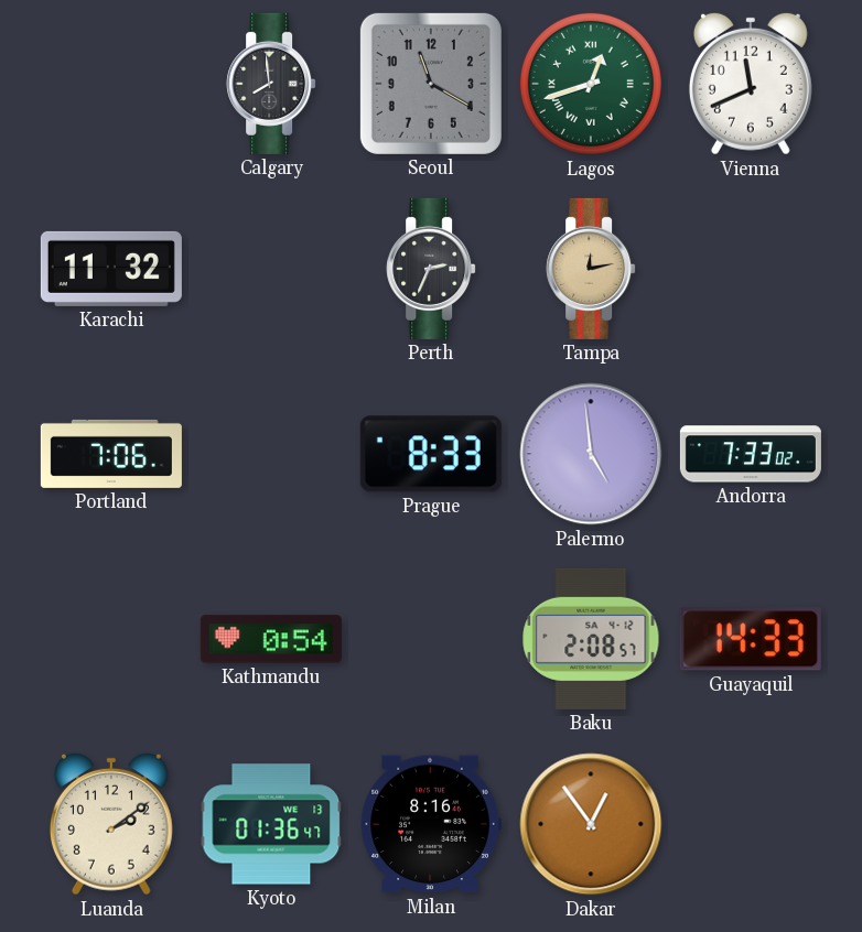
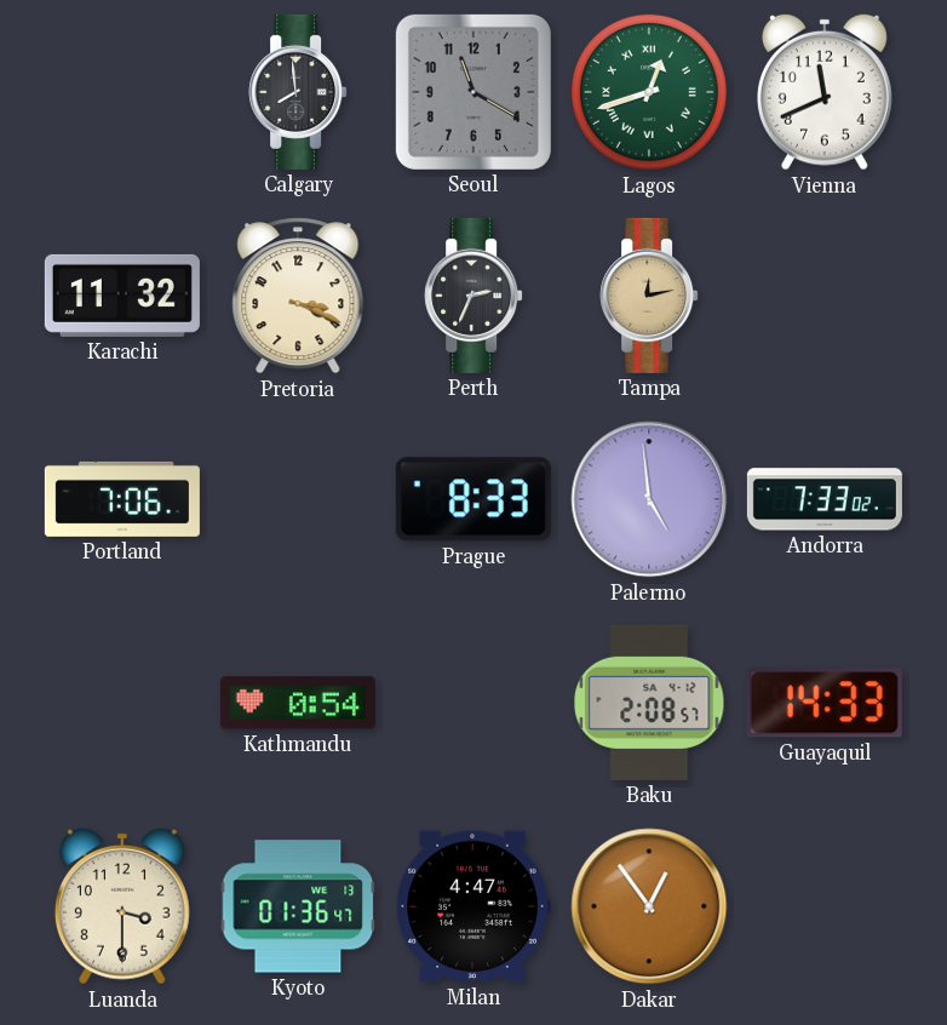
Pretoria: none -> 3:19
Luanda: 2:09 -> 3:30
Milan: 8:16 -> 4:47
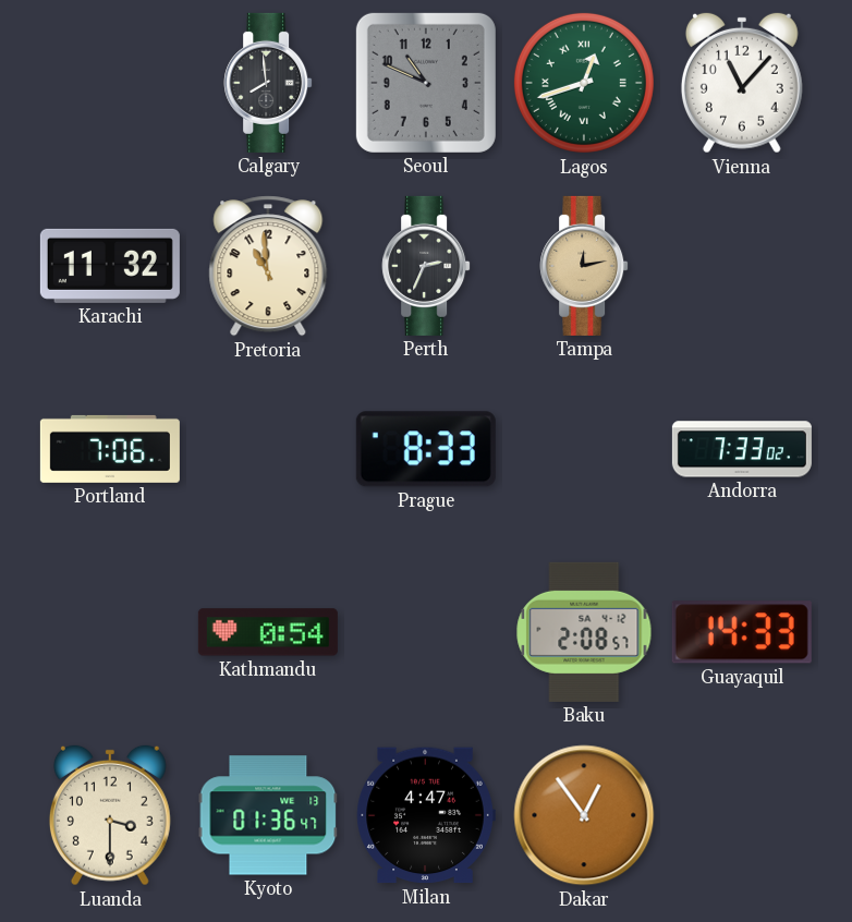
Seoul: 11:20 -> 10:49
Vienna: 11:41 -> 11:07
Pretoria: 3:19 -> 10:59
Palermo: 4:59 -> none
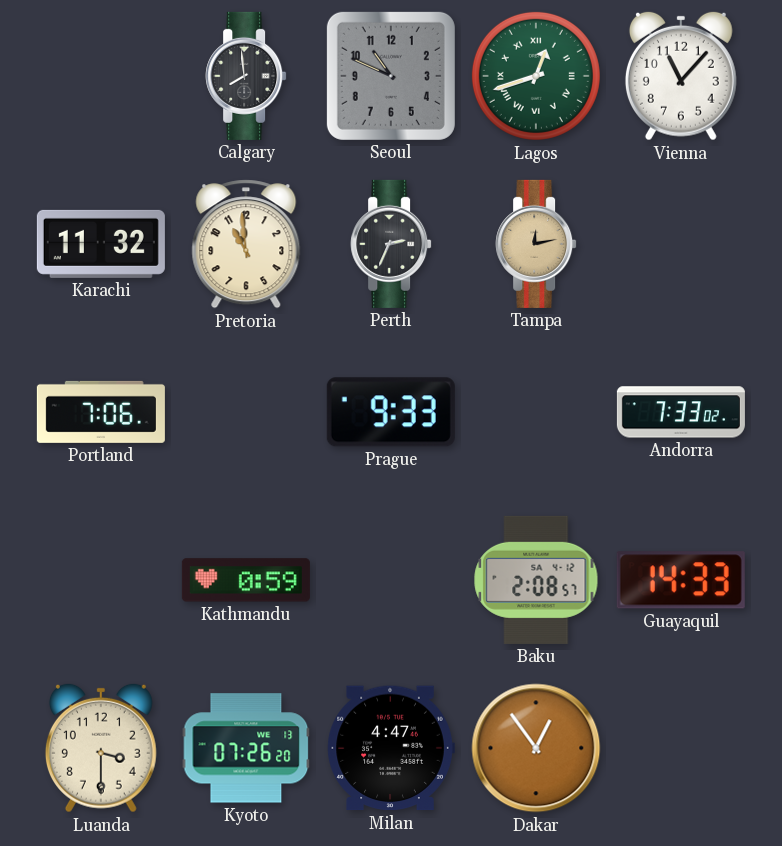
Prague: 8:33 -> 9:33
Kathmandu: 0:54 -> 0:59
Kyoto: 01:36 -> 07:26
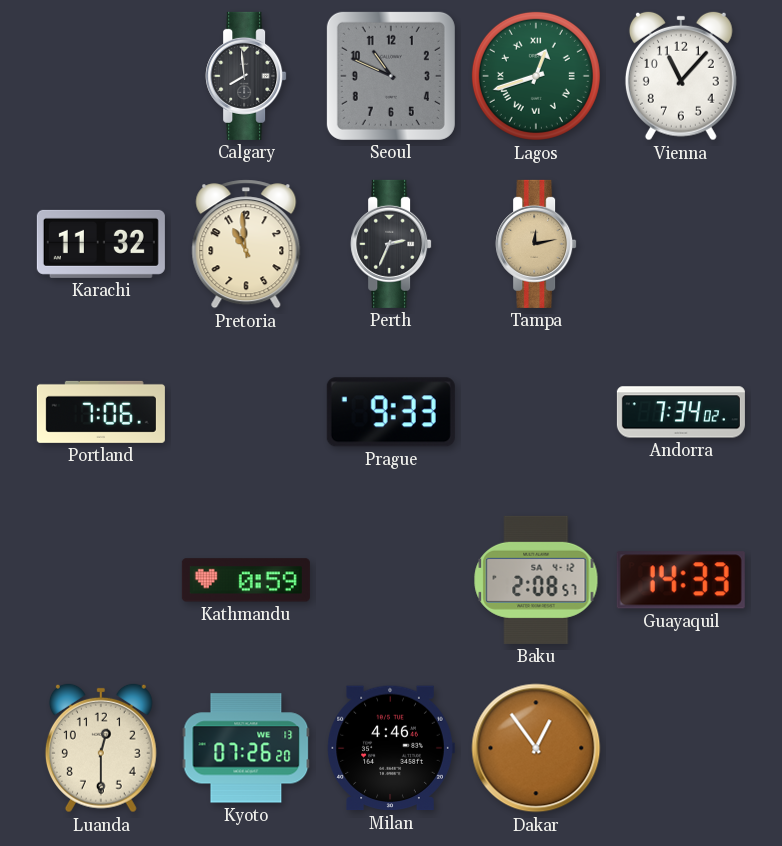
Andorra: 7:33 -> 7:34
Luanda: 3:30 -> 12:30
Milan: 4:47 -> 4:46
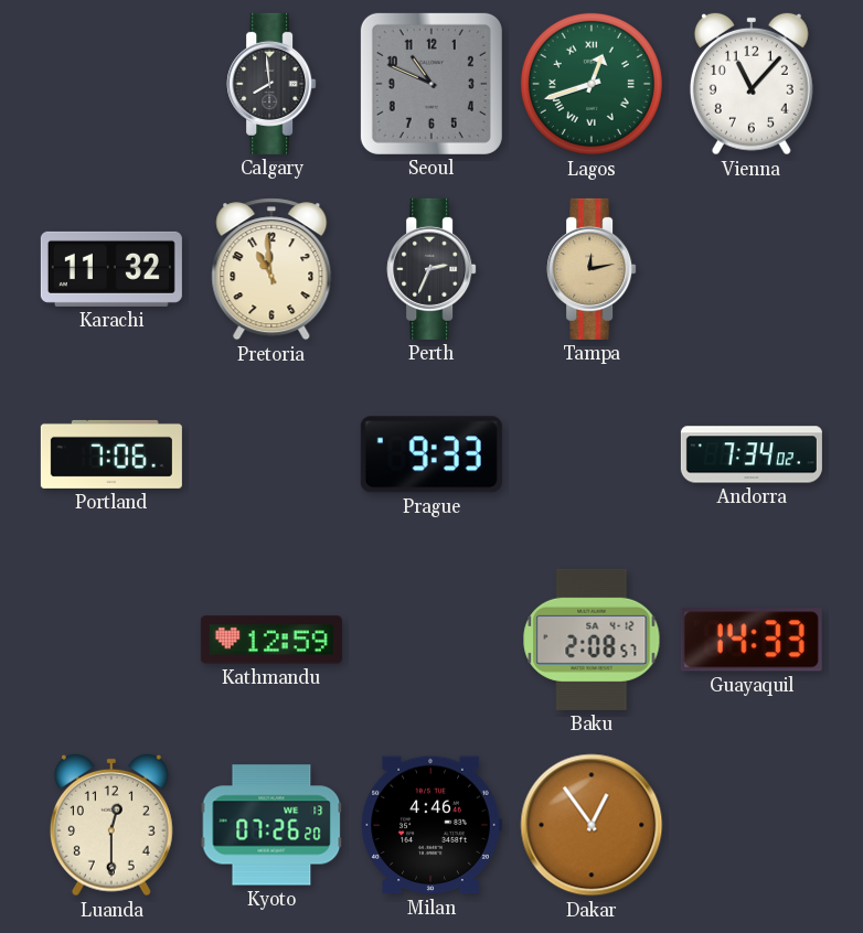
Kathmandu: 0:59 -> 12:59
